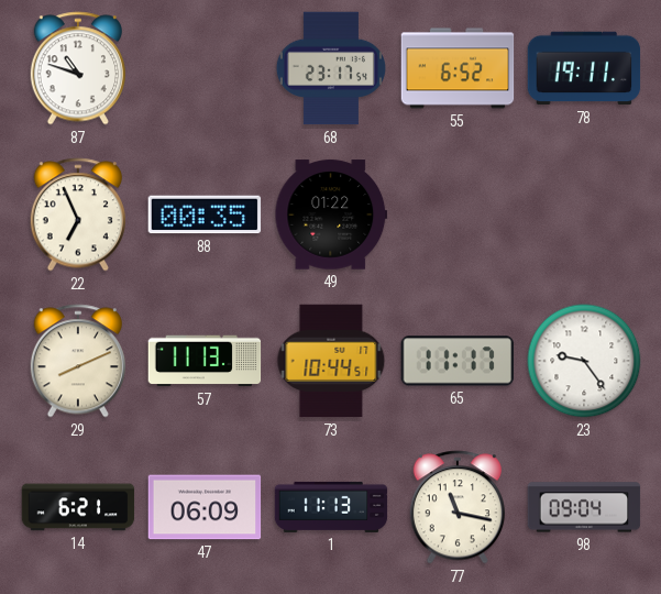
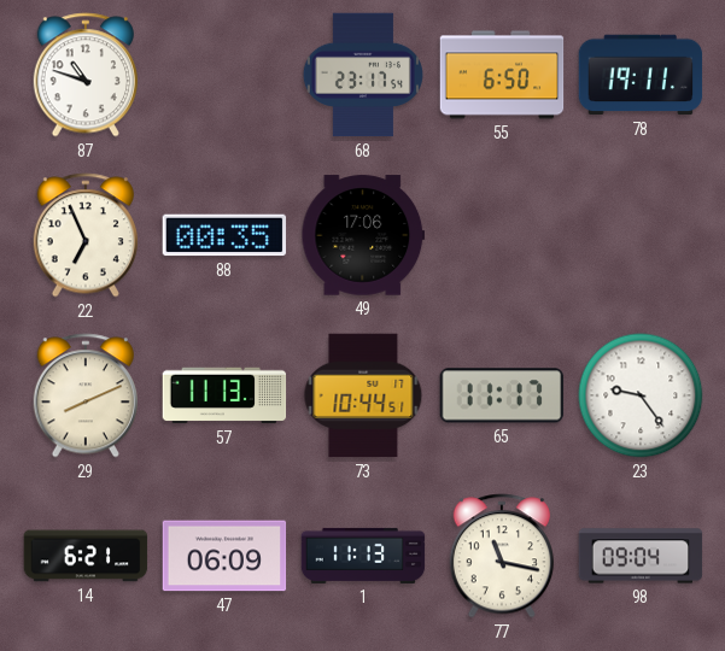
55: 6:52 -> 6:50
49: 01:22 -> 17:06
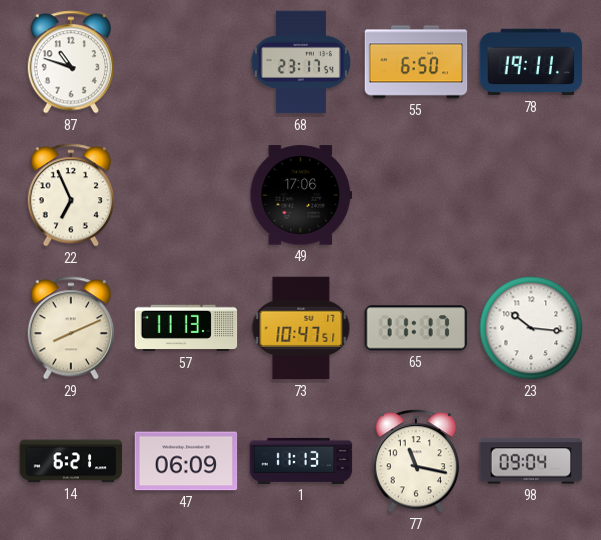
88: 00:35 -> none
73: 10:44 -> 10:47
23: 9:24 -> 10:16
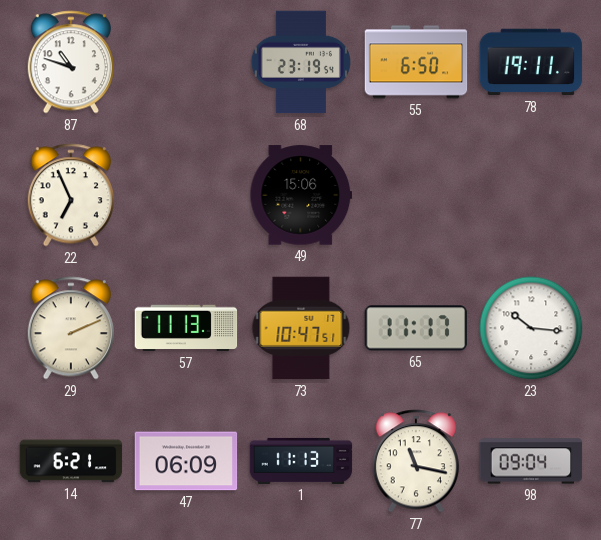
68: 23:17 -> 23:19
49: 17:06 -> 15:06
29: 8:11 -> 2:11
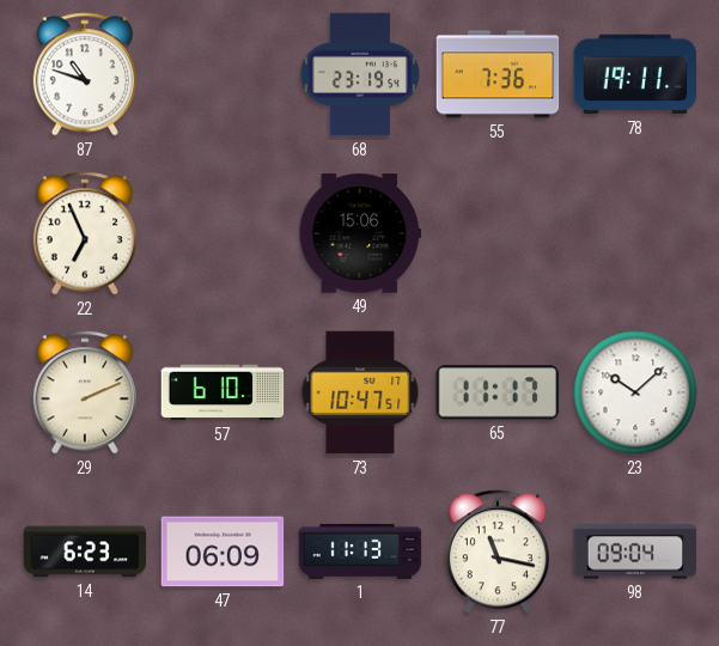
55: 6:50 -> 7:36
57: 11:13 -> 6:10
23: 10:16 -> 10:08
14: 6:21 -> 6:23
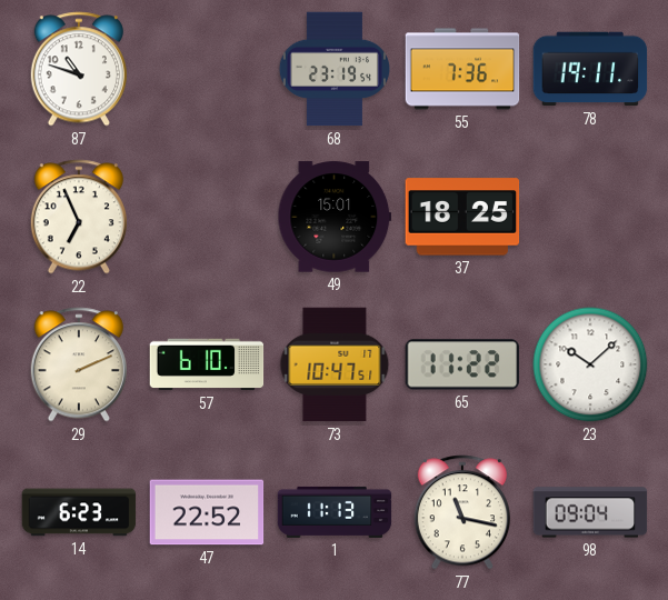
49: 15:06 -> 15:01
37: none -> 18:25
65: 11:17 -> 11:22
47: 06:09 -> 22:52
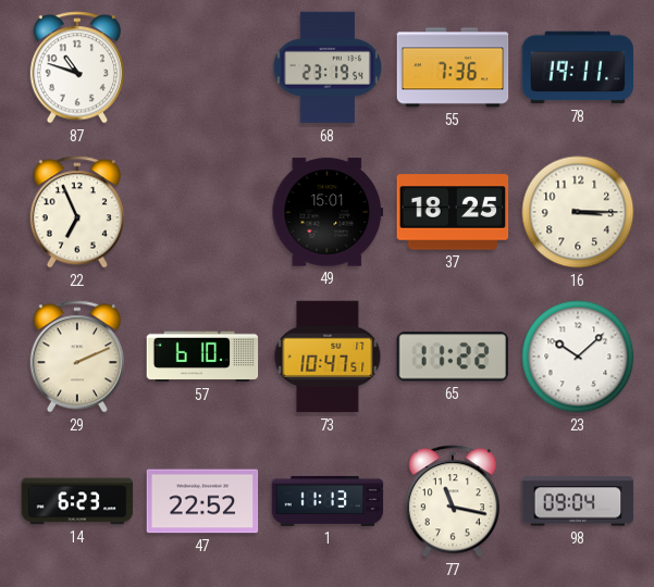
16: none -> 3:15
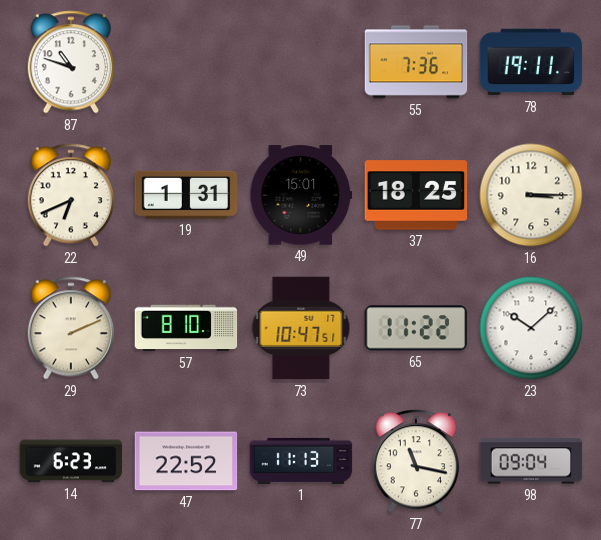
68: 23:19 -> none
22: 6:56 -> 6:41
19: none -> 1:31
57: 6:10 -> 8:10
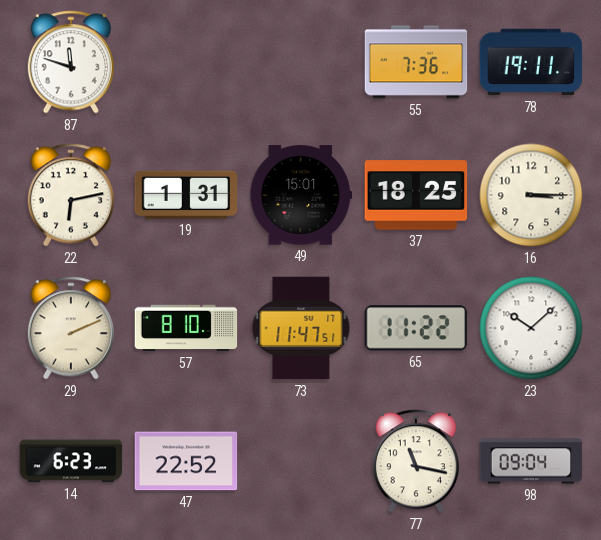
87: 10:48 -> 11:48
22: 6:41 -> 6:13
73: 10:47 -> 11:47
1: 11:13 -> none
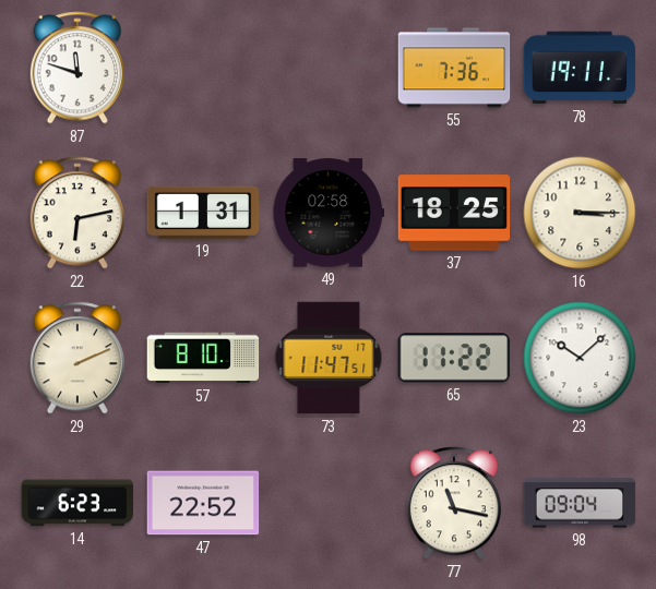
49: 15:01 -> 02:58
